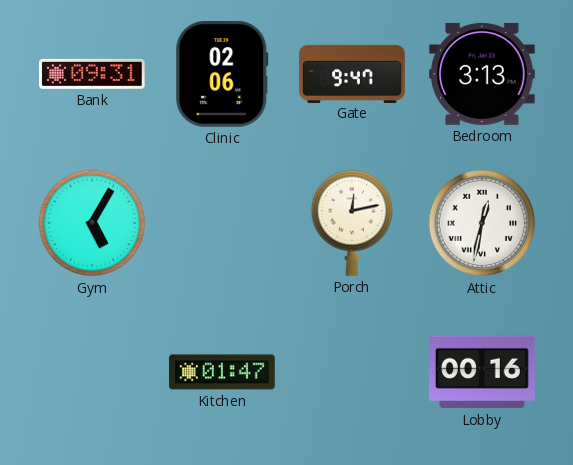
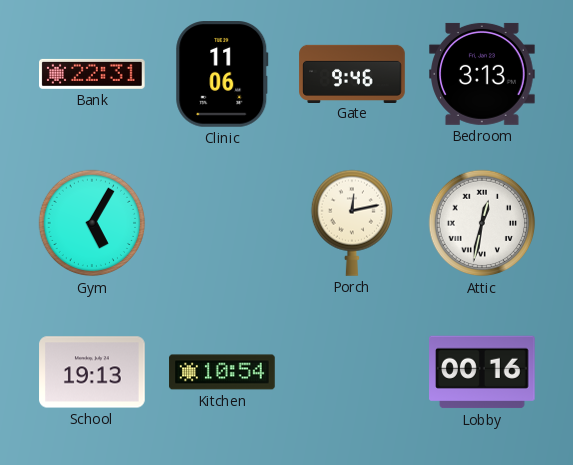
Bank: 09:31 -> 22:31
Clinic: 02:06 -> 11:06
Gate: 9:47 -> 9:46
School: none -> 19:13
Kitchen: 01:47 -> 10:54
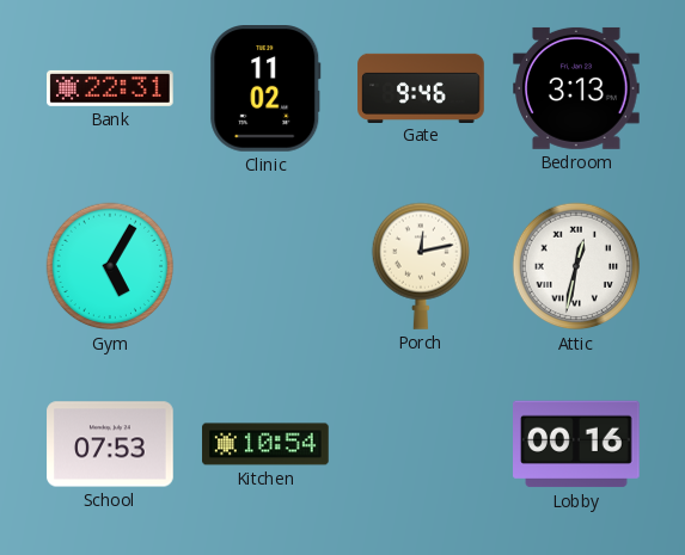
Clinic: 11:06 -> 11:02
School: 19:13 -> 07:53
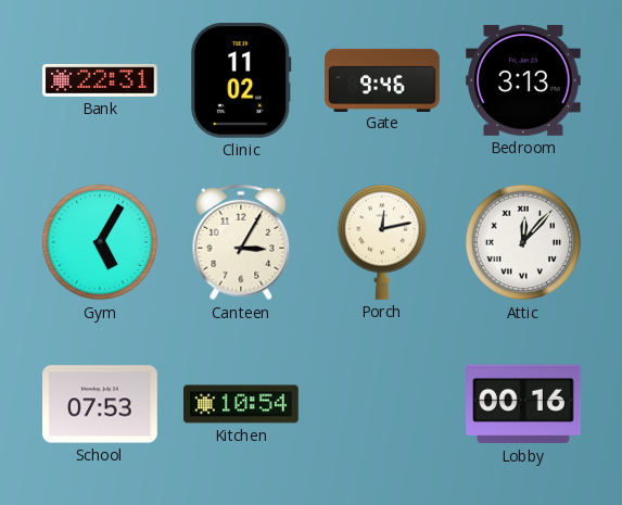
Canteen: none -> 3:05
Attic: 12:32 -> 12:07
